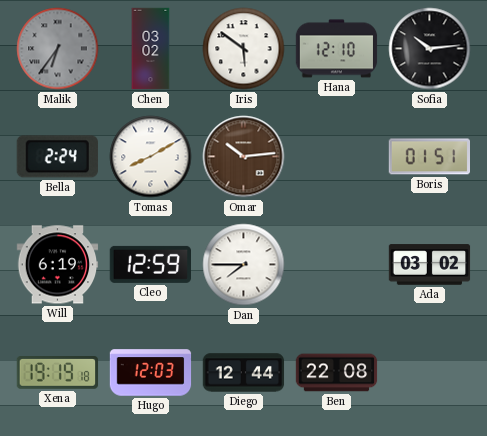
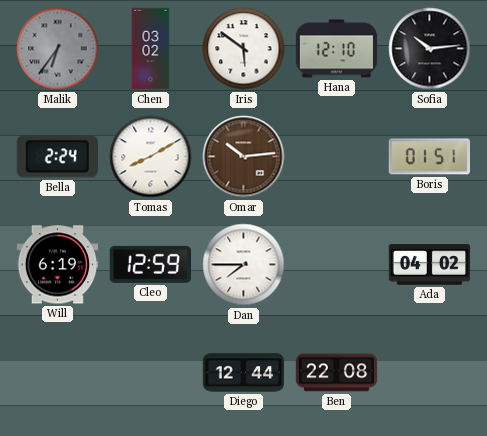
Ada: 03:02 -> 04:02
Xena: 19:19 -> none
Hugo: 12:03 -> none
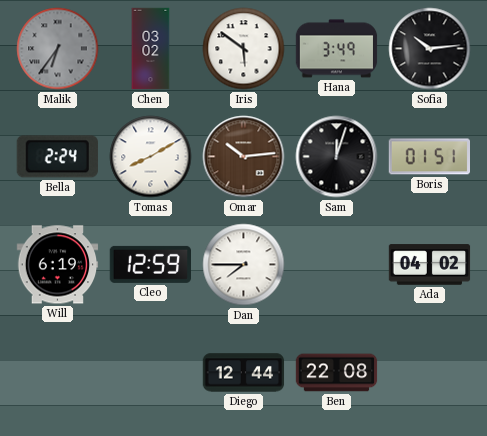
Hana: 12:10 -> 3:49
Sam: none -> 12:03
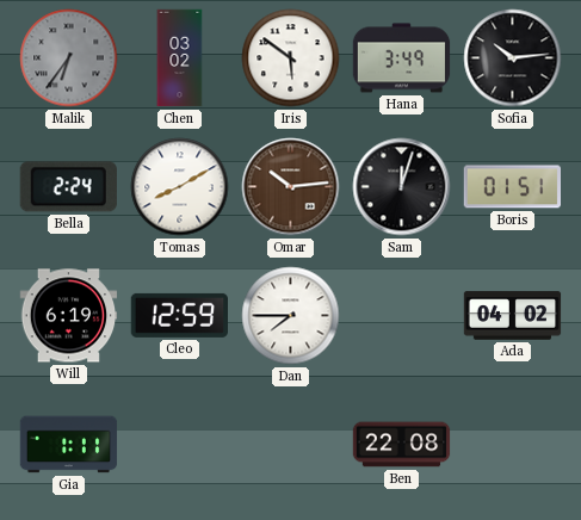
Gia: none -> 1:11
Diego: 12:44 -> none
